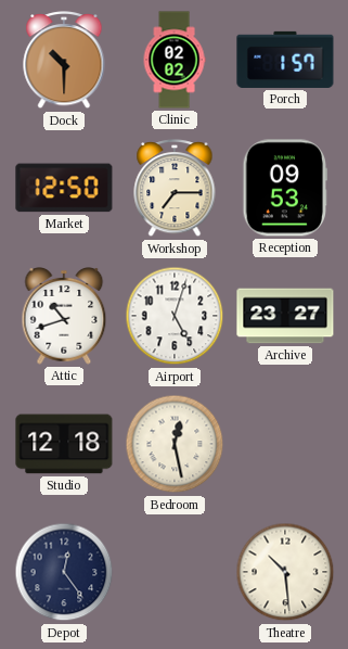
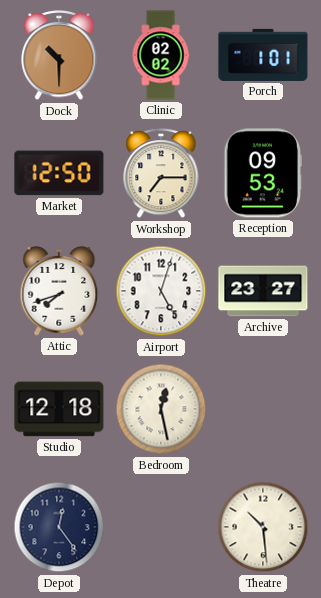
Porch: 1:57 -> 1:01
Attic: 10:42 -> 7:42
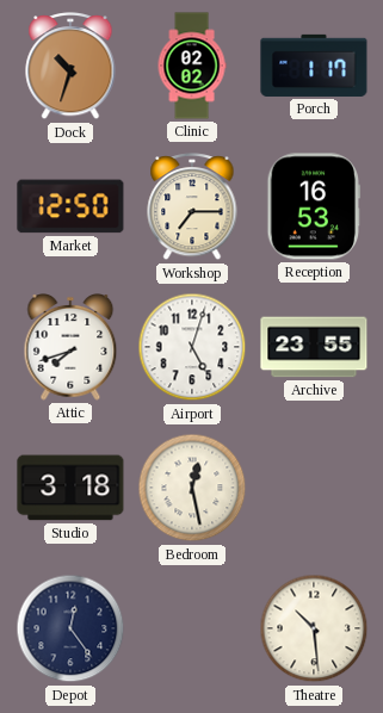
Dock: 10:30 -> 10:33
Porch: 1:01 -> 1:17
Reception: 09:53 -> 16:53
Archive: 23:27 -> 23:55
Studio: 12:18 -> 3:18
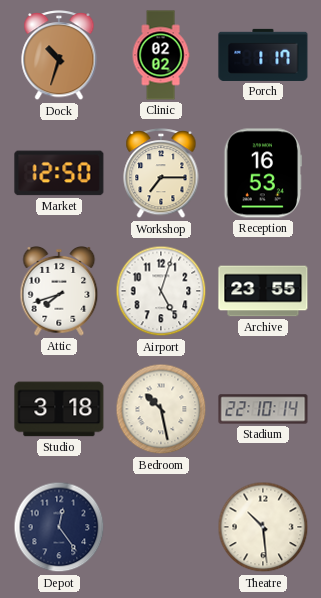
Bedroom: 12:28 -> 10:28
Stadium: none -> 22:10
